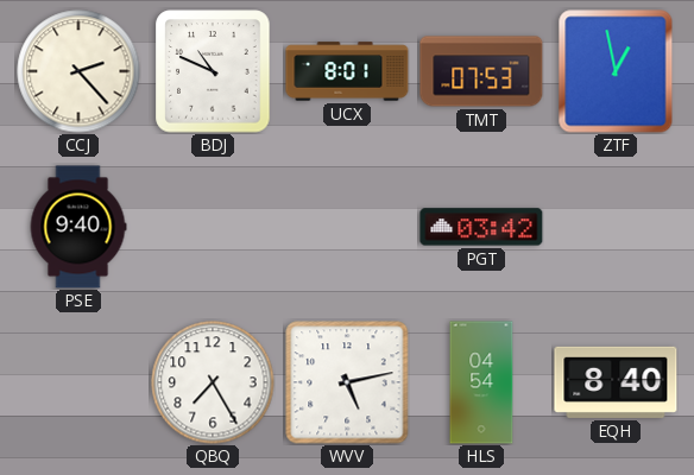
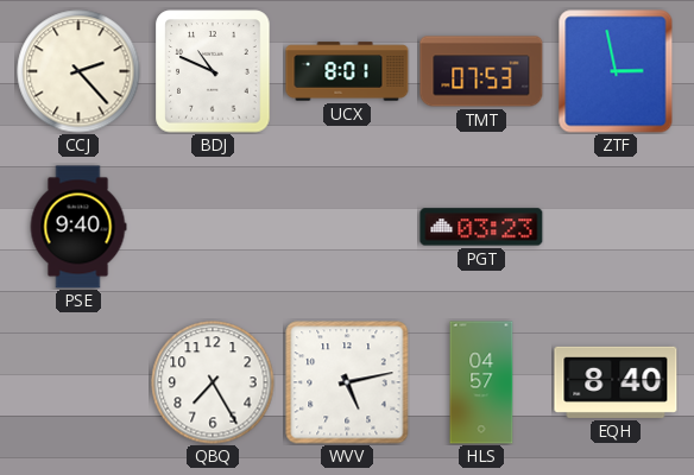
ZTF: 12:58 -> 2:58
PGT: 03:42 -> 03:23
HLS: 04:54 -> 04:57
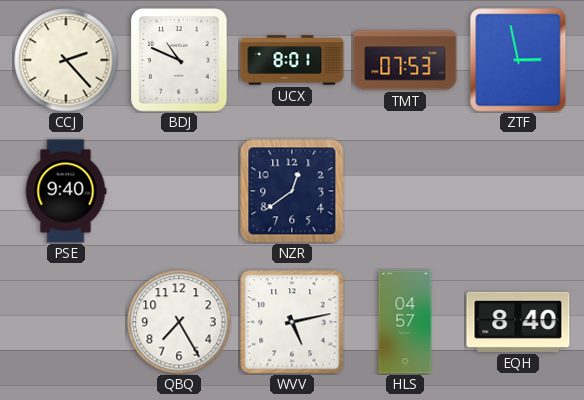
NZR: none -> 12:39
PGT: 03:23 -> none
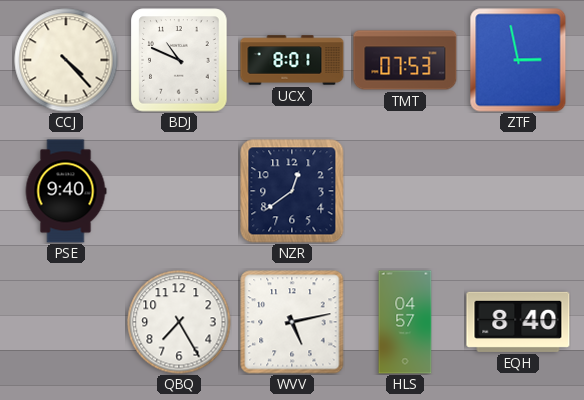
CCJ: 2:23 -> 4:23
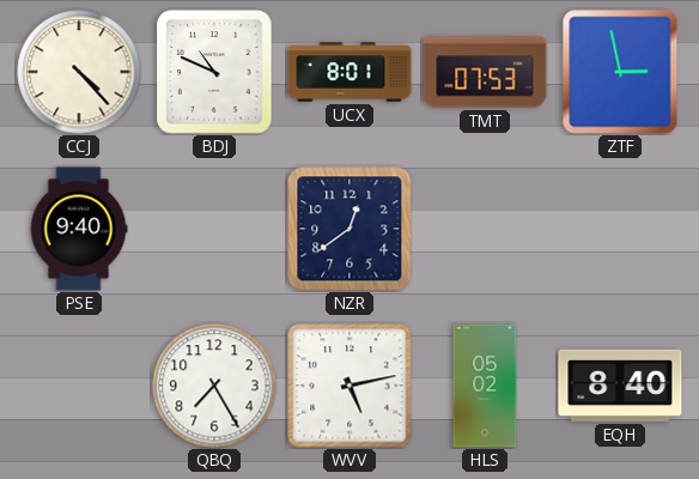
HLS: 04:57 -> 05:02
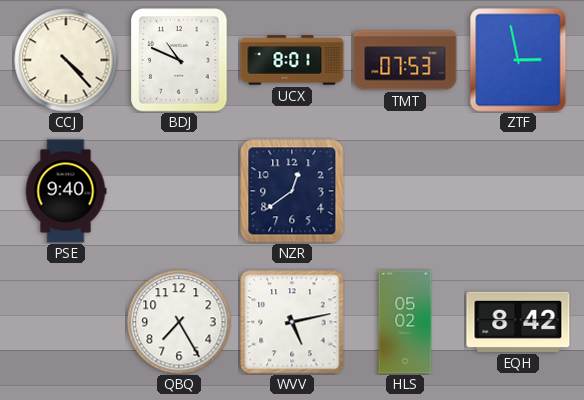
EQH: 8:40 -> 8:42
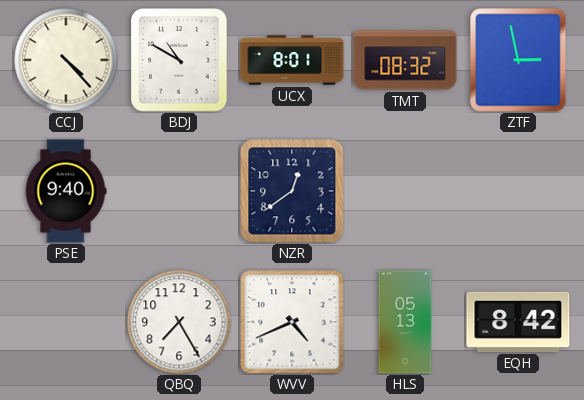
BDJ: 10:49 -> 10:50
TMT: 07:53 -> 08:32
WVV: 5:13 -> 4:41
HLS: 05:02 -> 05:13
